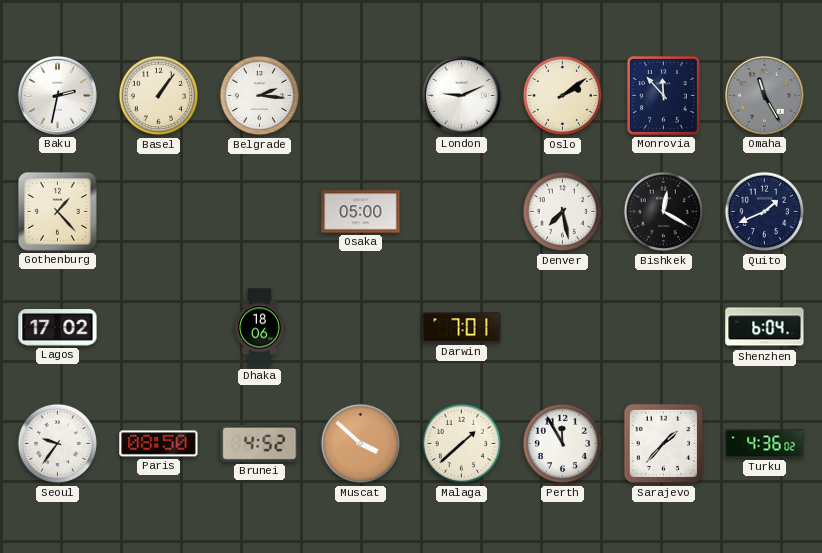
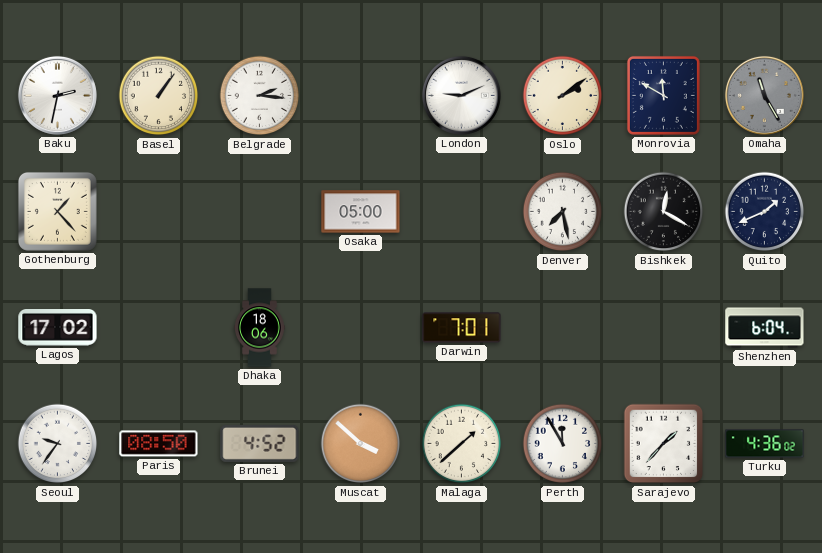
Monrovia: 11:53 -> 11:50
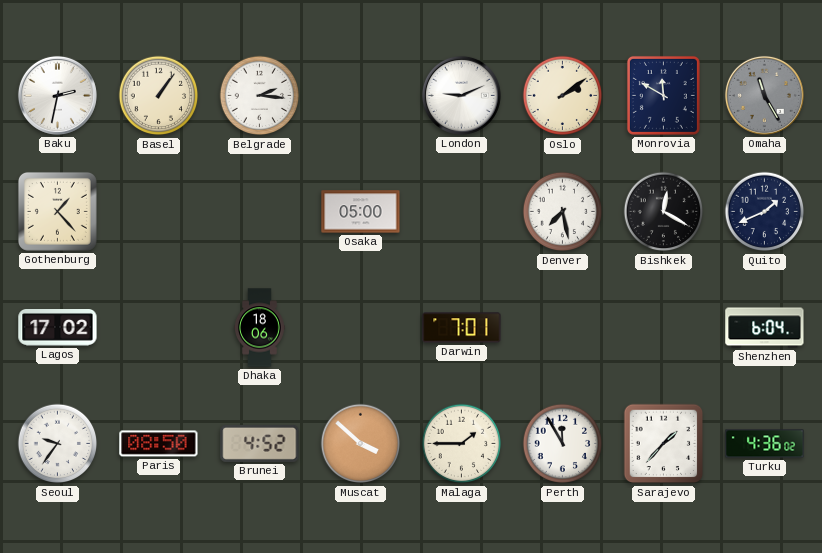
Malaga: 1:38 -> 1:45
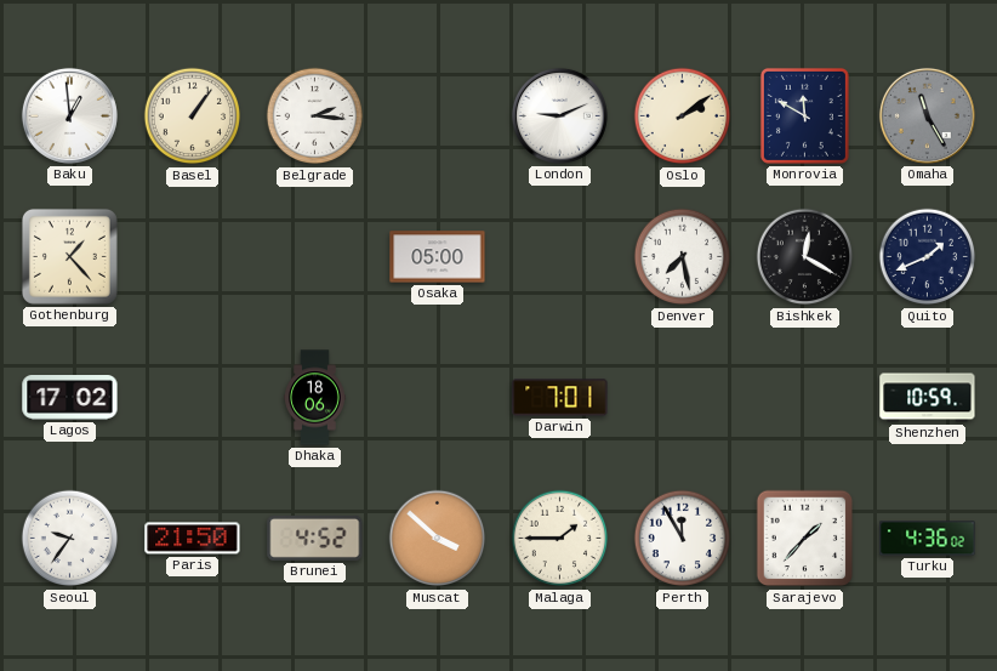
Baku: 2:32 -> 12:59
Shenzhen: 6:04 -> 10:59
Paris: 08:50 -> 21:50
